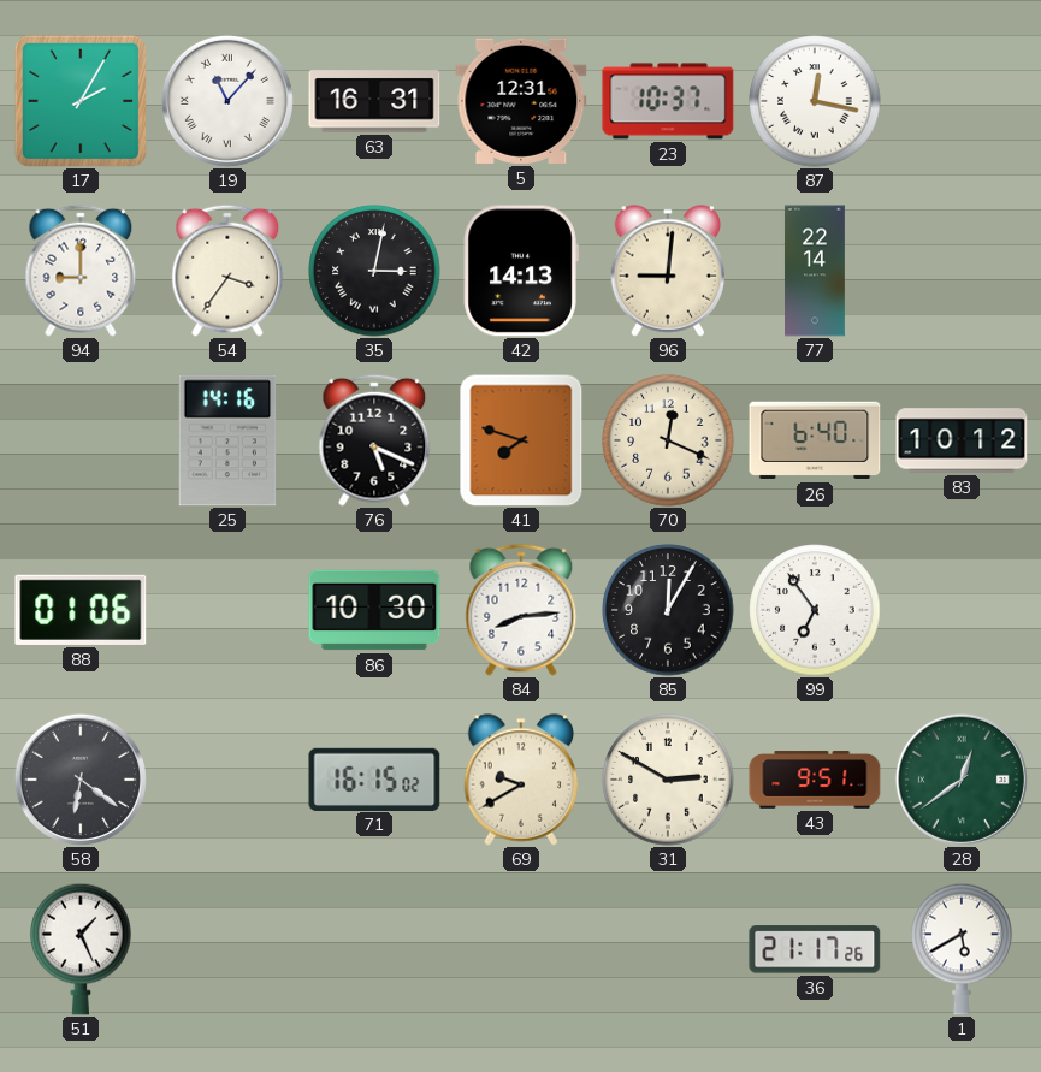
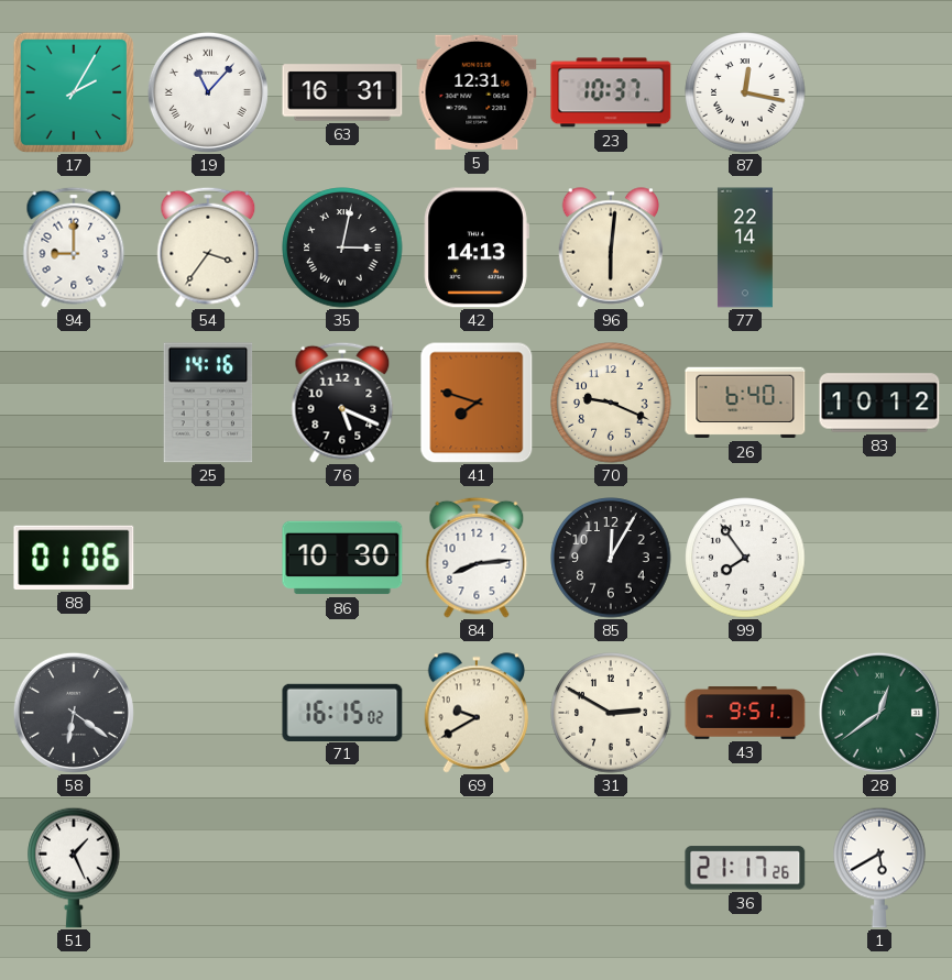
96: 9:01 -> 6:01
70: 12:19 -> 9:19
99: 6:54 -> 7:54
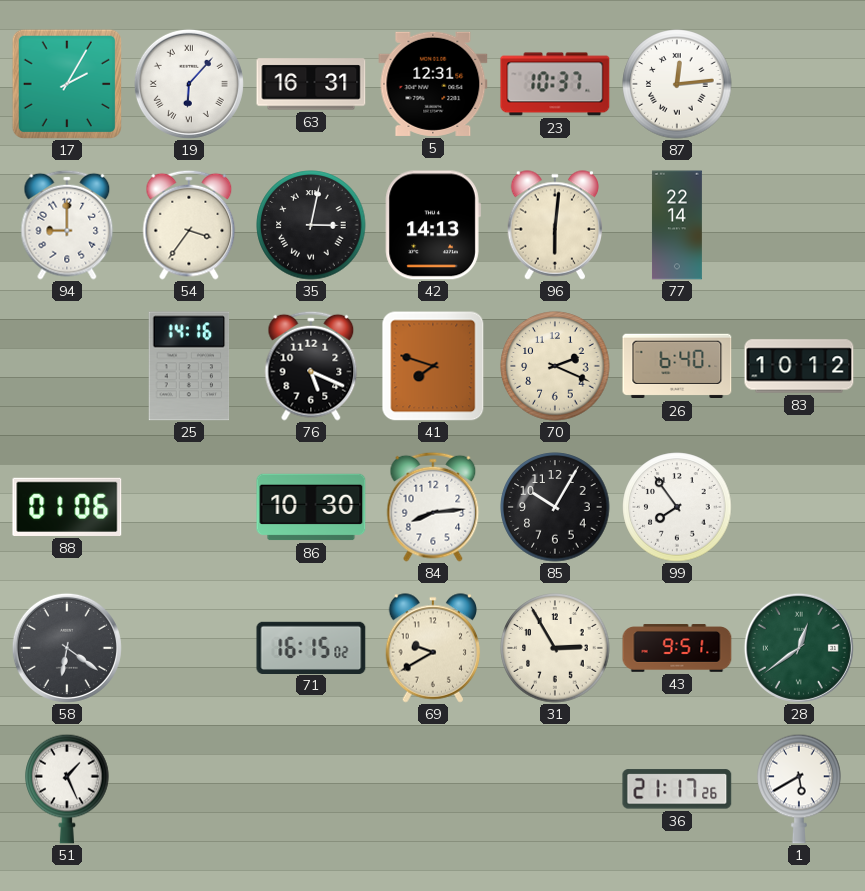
19: 11:07 -> 6:07
87: 12:17 -> 12:14
70: 9:19 -> 2:19
85: 12:05 -> 10:05
31: 2:50 -> 2:55
